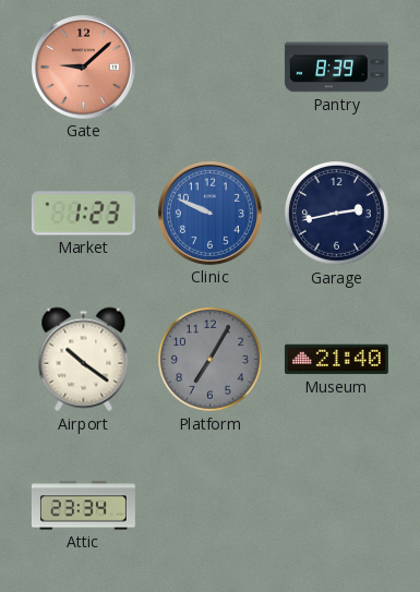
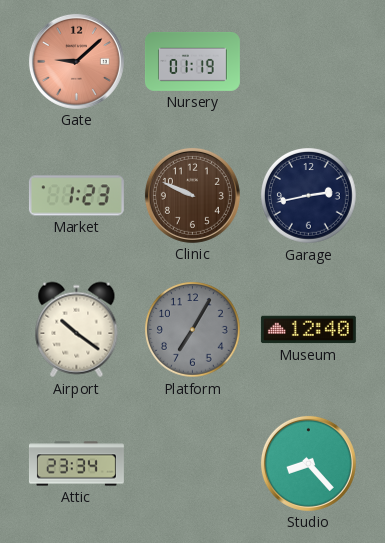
Nursery: none -> 01:19
Pantry: 8:39 -> none
Clinic dial: blue -> brown
Museum: 21:40 -> 12:40
Studio: none -> 8:23
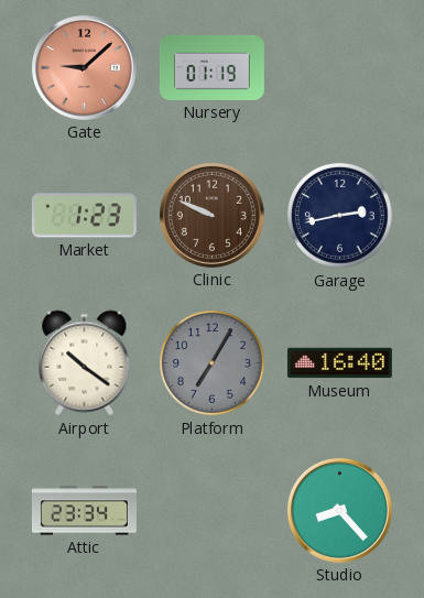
Museum: 12:40 -> 16:40
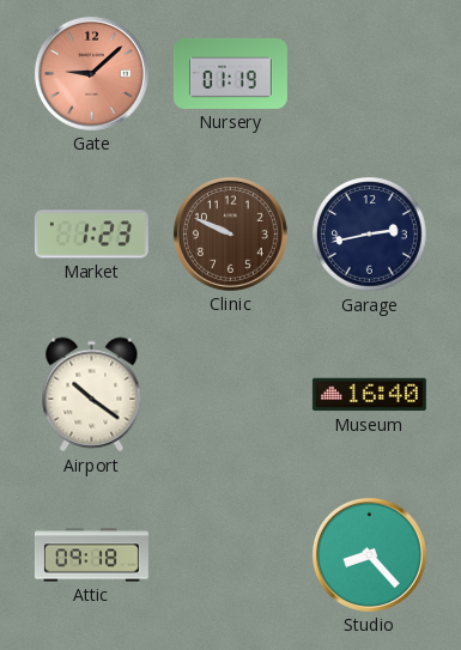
Platform: 7:05 -> none
Attic: 23:34 -> 09:18
